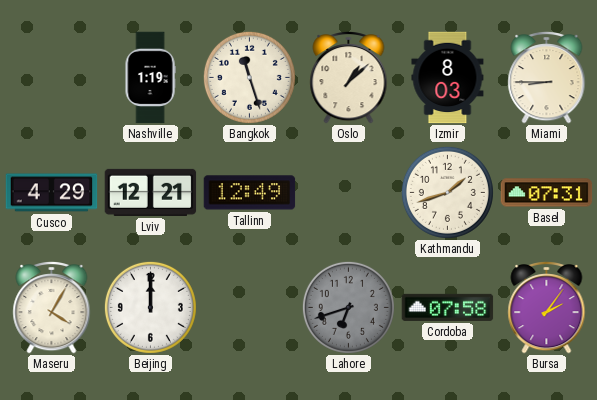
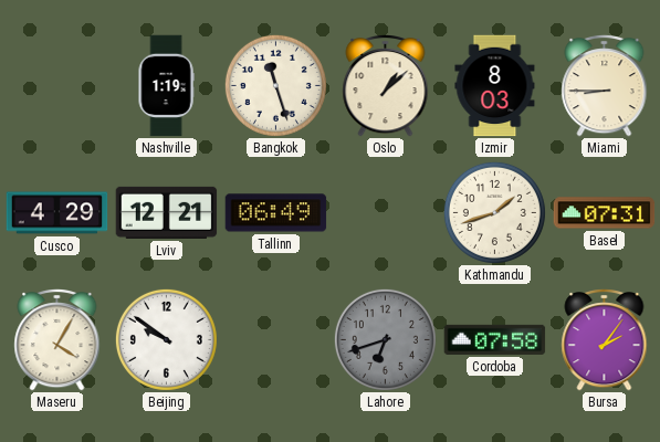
Tallinn: 12:49 -> 06:49
Beijing: 12:00 -> 9:51
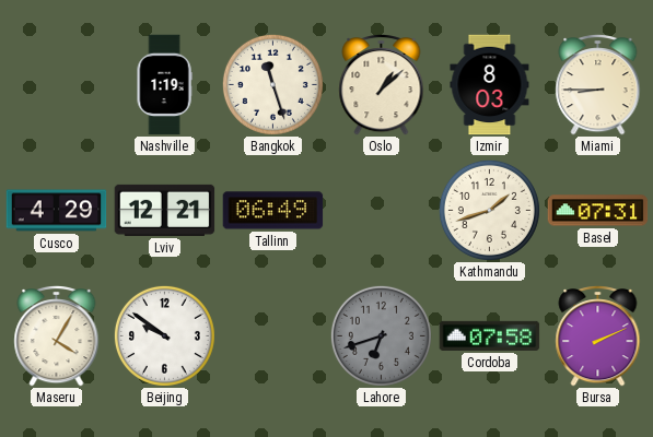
Bursa: 2:06 -> 2:11
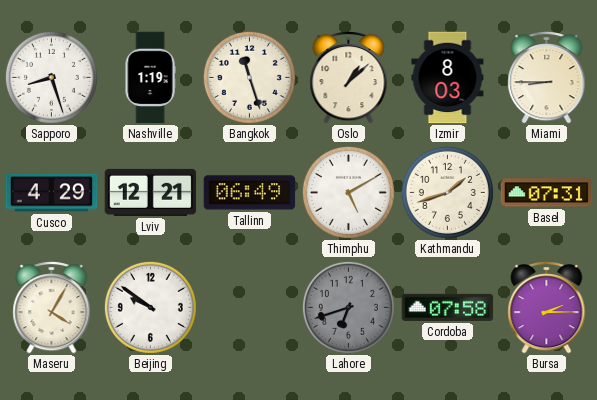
Sapporo: none -> 8:27
Thimphu: none -> 5:10
Bursa: 2:11 -> 2:15
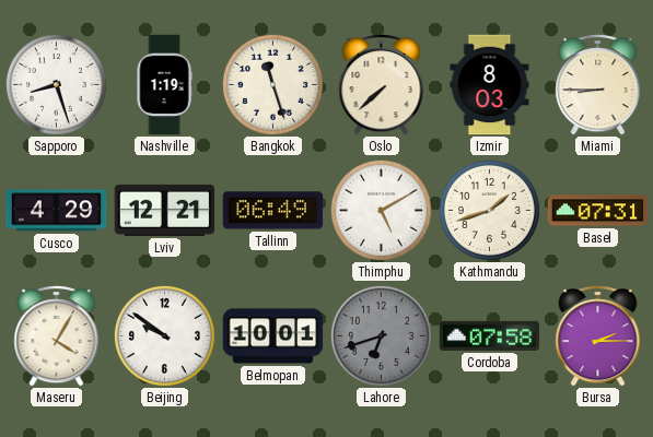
Oslo: 1:08 -> 7:38
Belmopan: none -> 10:01
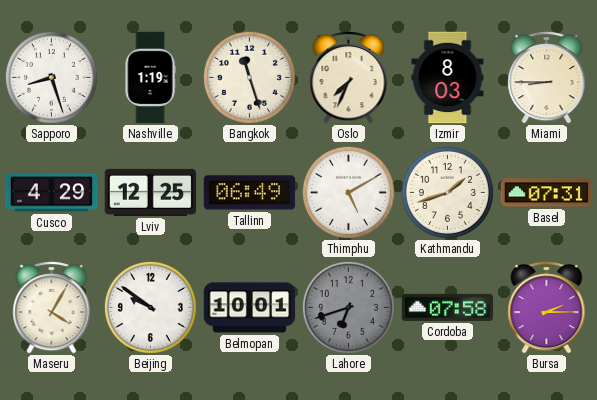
Oslo: 7:38 -> 7:34
Lviv: 12:21 -> 12:25
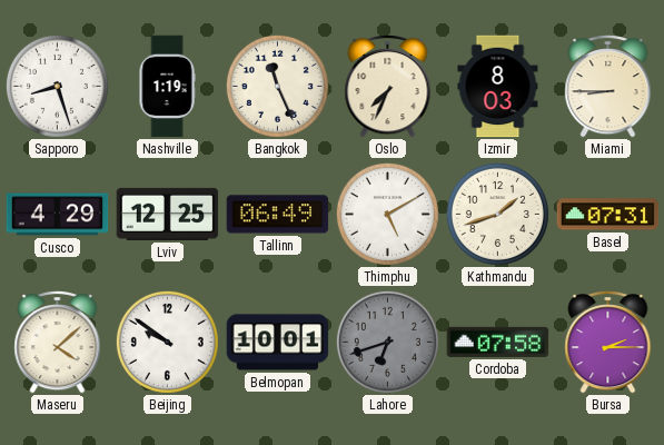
Bangkok: 11:27 -> 11:26
Maseru: 4:05 -> 4:08
